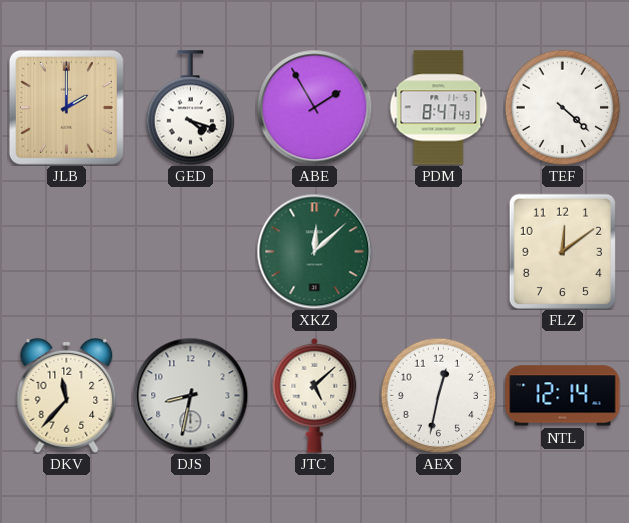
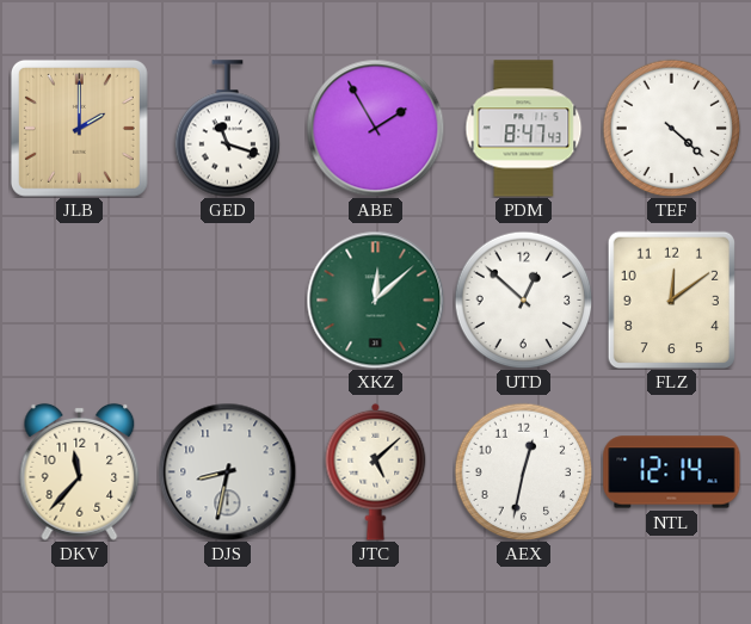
GED: 4:18 -> 11:18
UTD: none -> 12:52
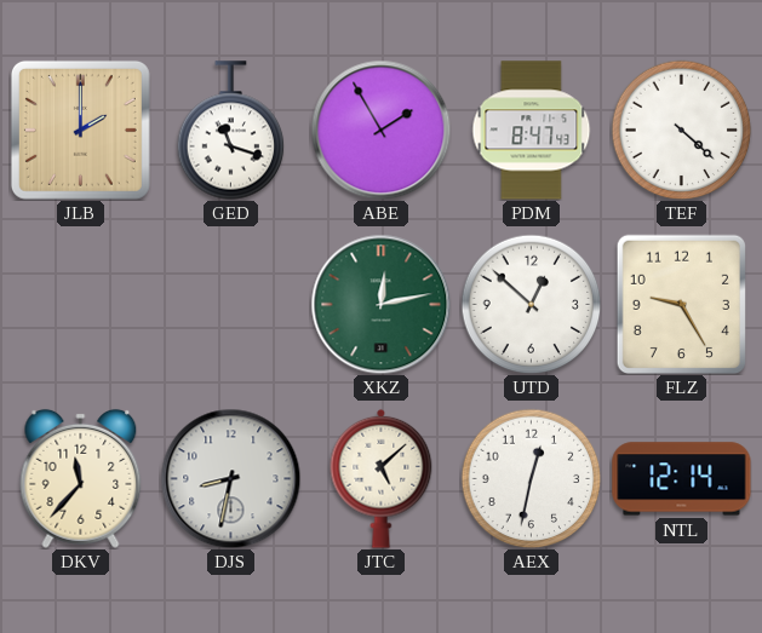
XKZ: 12:08 -> 12:13
FLZ: 12:09 -> 9:25
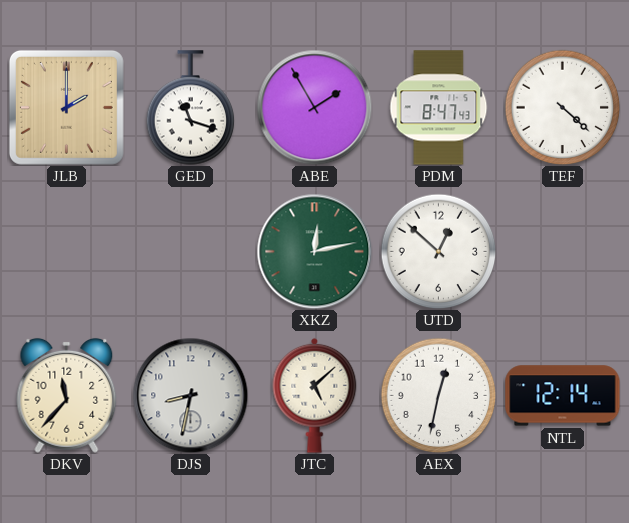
FLZ: 9:25 -> none
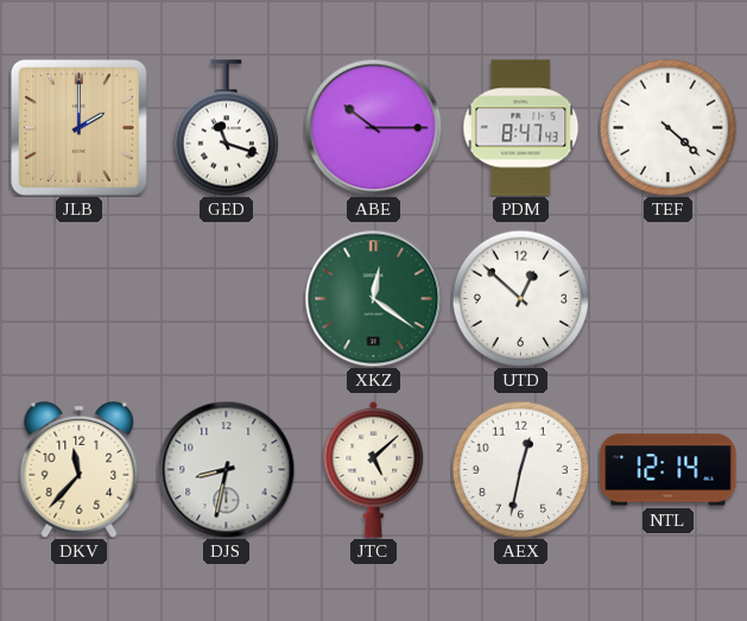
ABE: 1:55 -> 10:15
XKZ: 12:13 -> 12:21
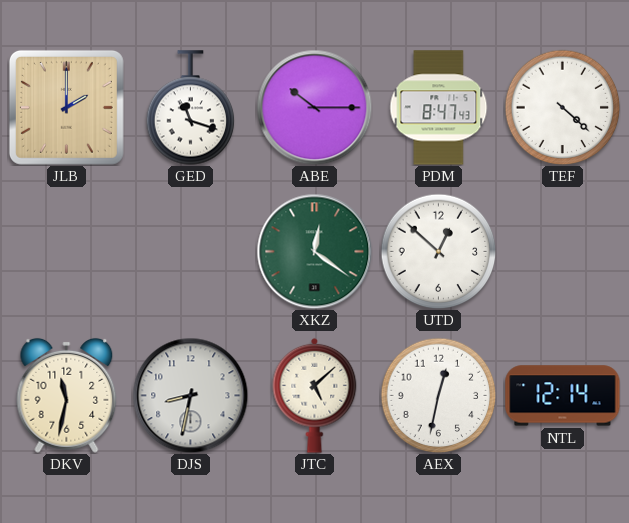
DKV: 11:37 -> 11:32
